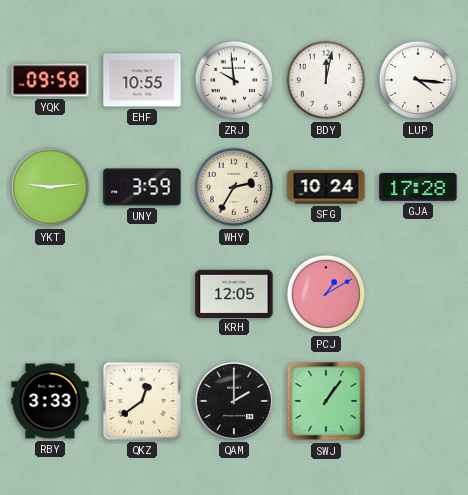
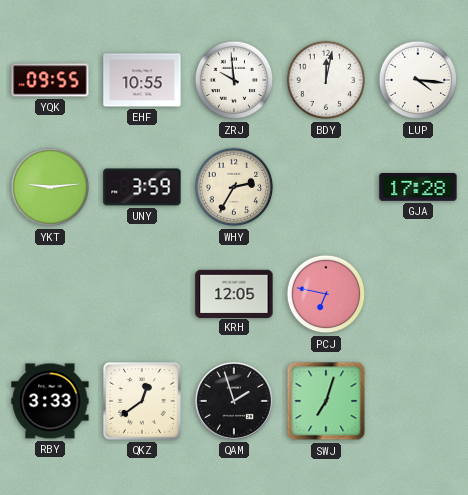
YQK: 09:58 -> 09:55
SFG: 10:24 -> none
PCJ: 1:10 -> 6:47
QAM: 2:00 -> 1:57
SWJ: 1:06 -> 7:03
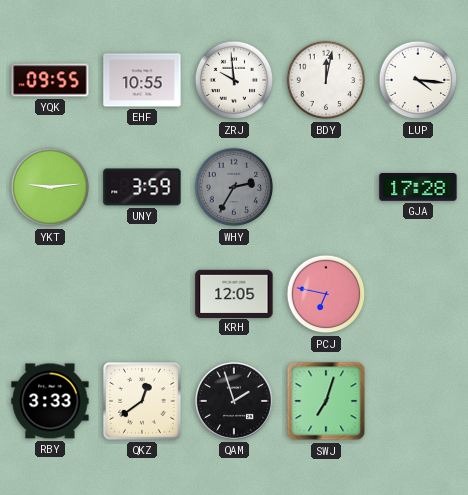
WHY dial: cream -> grey
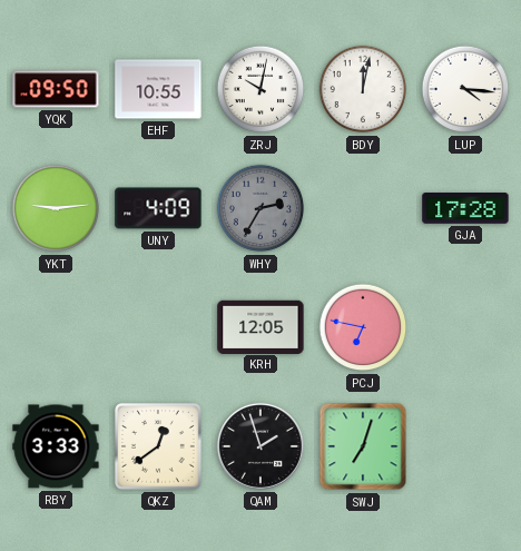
YQK: 09:55 -> 09:50
ZRJ: 9:59 -> 10:02
UNY: 3:59 -> 4:09
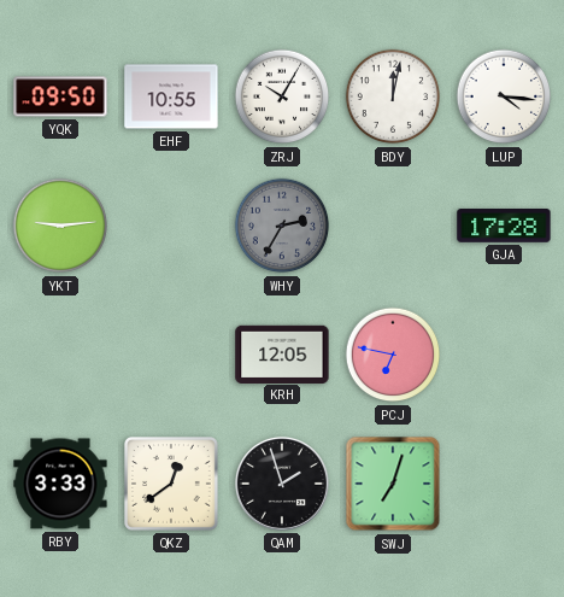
ZRJ: 10:02 -> 10:05
UNY: 4:09 -> none
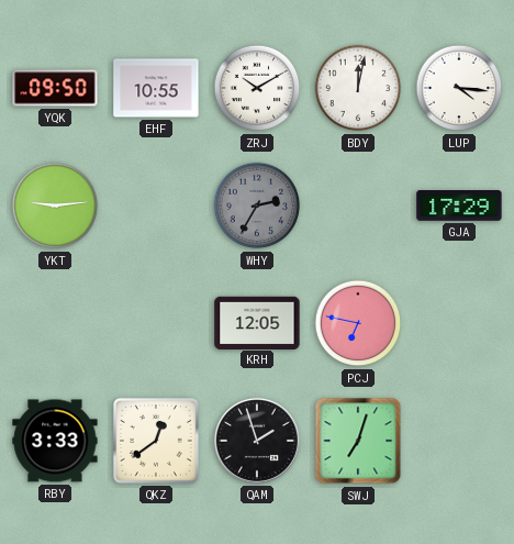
ZRJ: 10:05 -> 10:10
GJA: 17:28 -> 17:29
